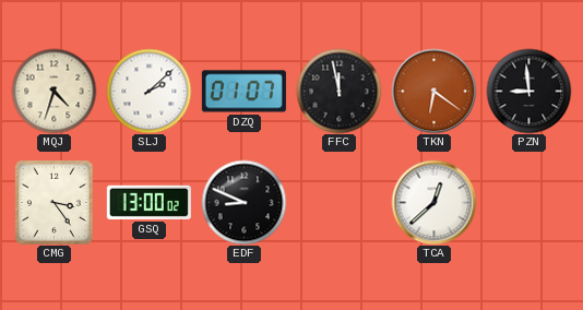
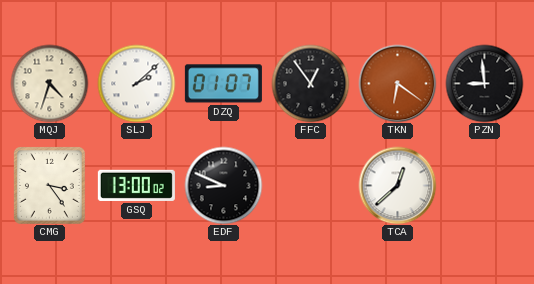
FFC: 11:58 -> 12:54
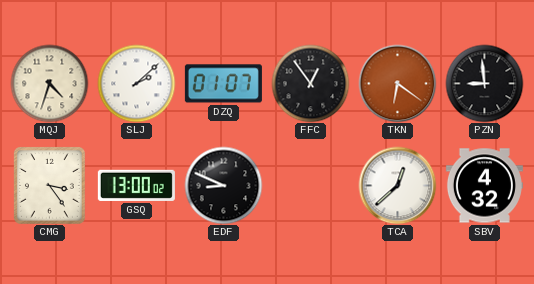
SBV: none -> 4:32
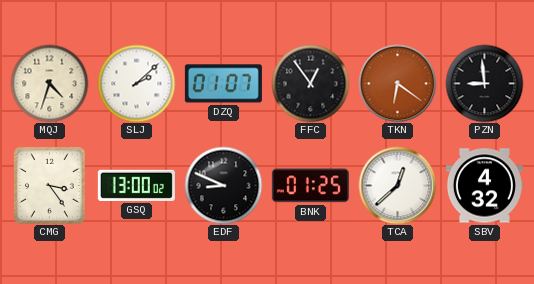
BNK: none -> 01:25
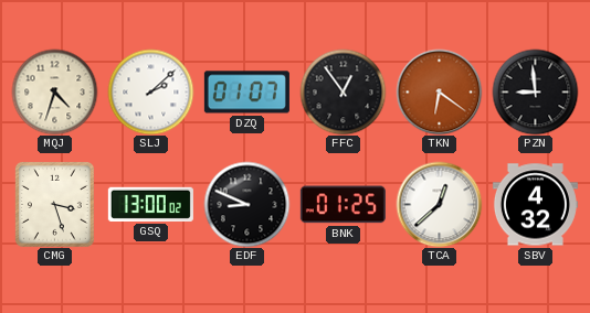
CMG: 3:24 -> 3:27
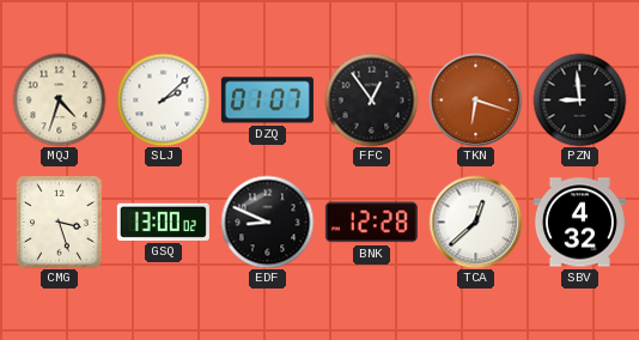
TKN: 6:21 -> 6:18
BNK: 01:25 -> 12:28
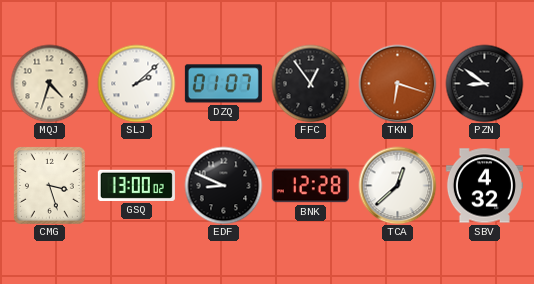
PZN: 8:59 -> 8:51
